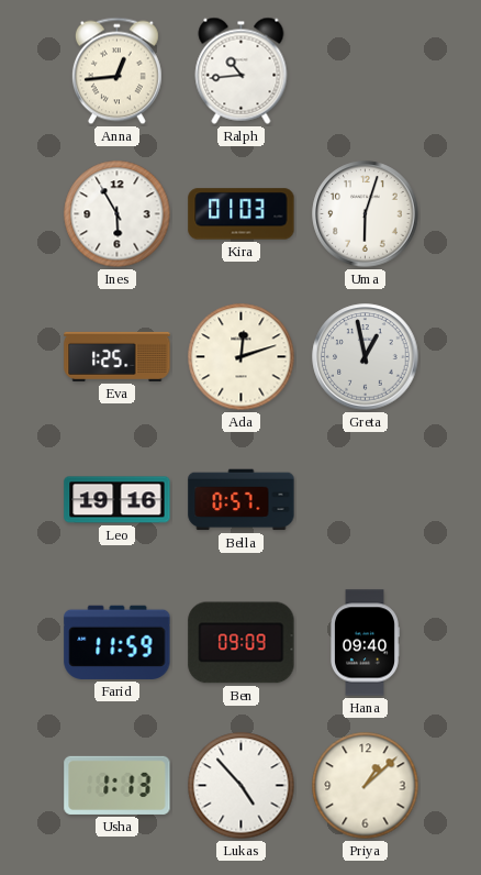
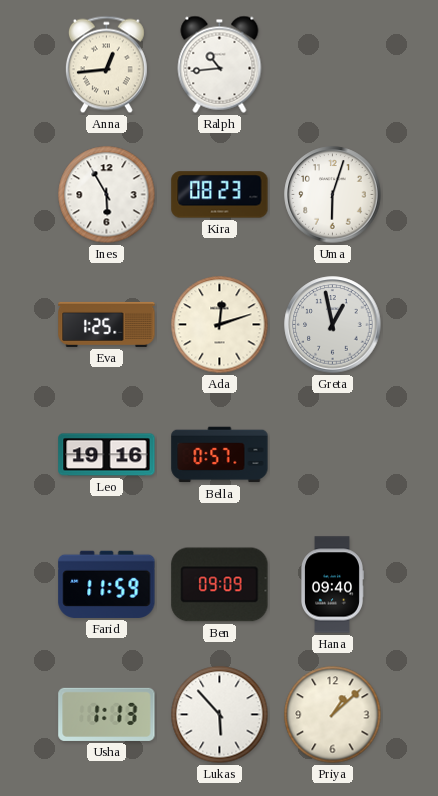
Kira: 01:03 -> 08:23
Lukas: 4:53 -> 5:53
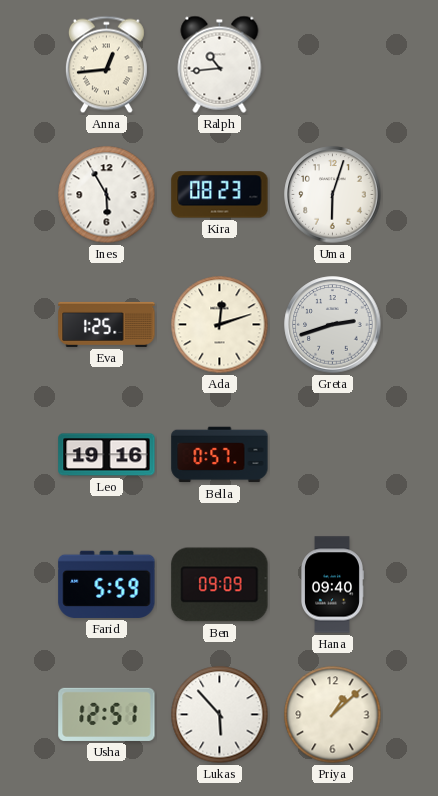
Greta: 12:58 -> 2:42
Farid: 11:59 -> 5:59
Usha: 1:13 -> 12:51
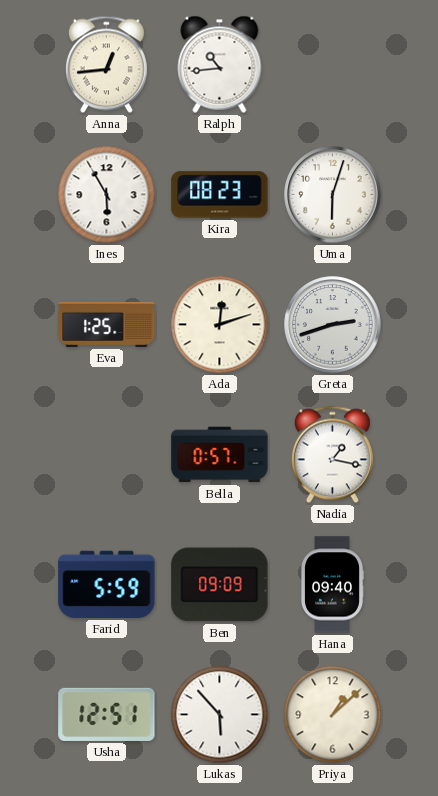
Leo: 19:16 -> none
Nadia: none -> 1:17
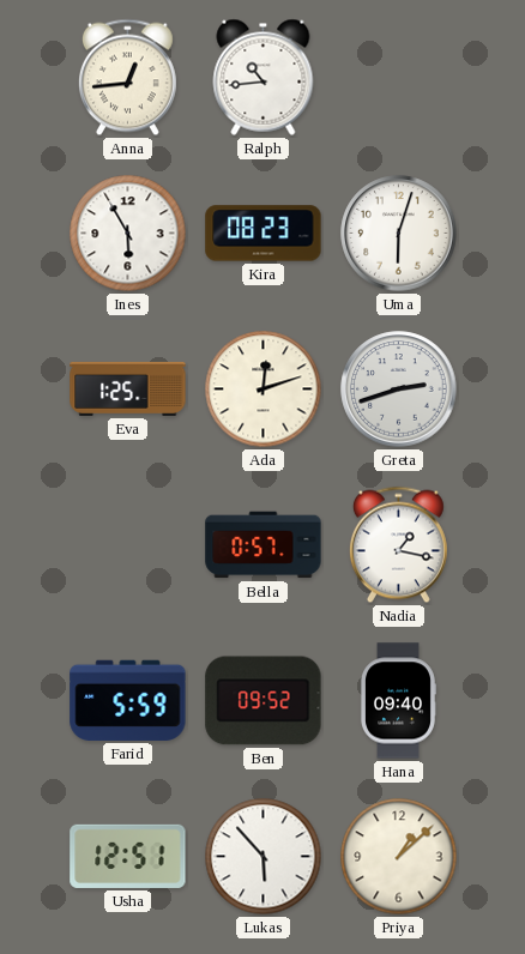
Ben: 09:09 -> 09:52
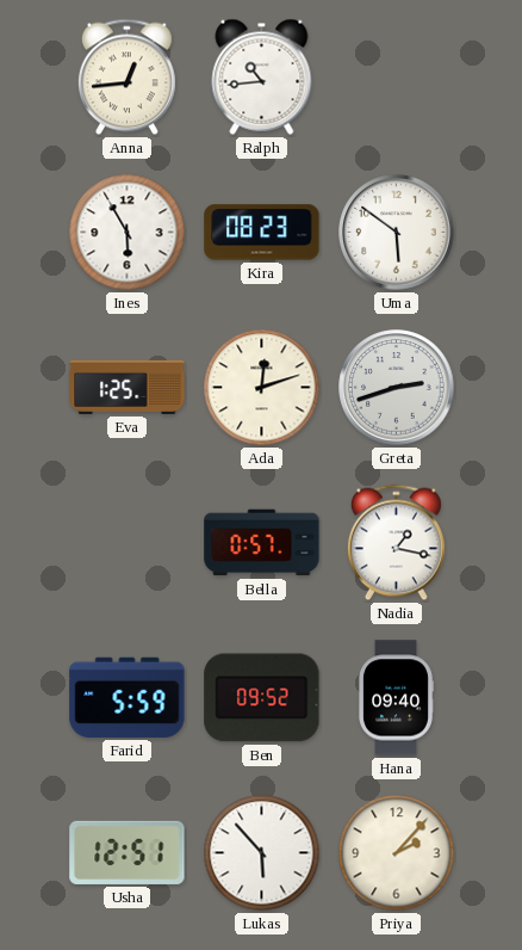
Uma: 6:03 -> 5:51
Priya: 1:08 -> 2:07
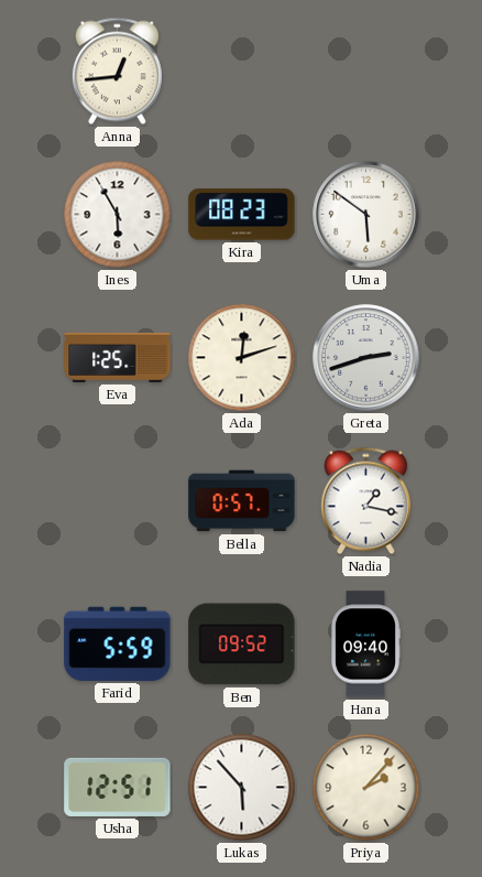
Ralph: 10:44 -> none
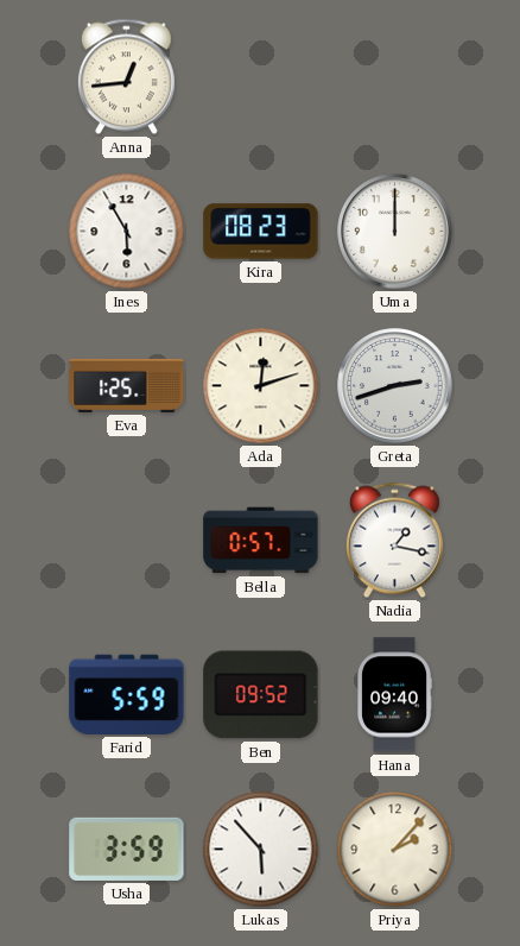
Uma: 5:51 -> 12:00
Usha: 12:51 -> 3:59
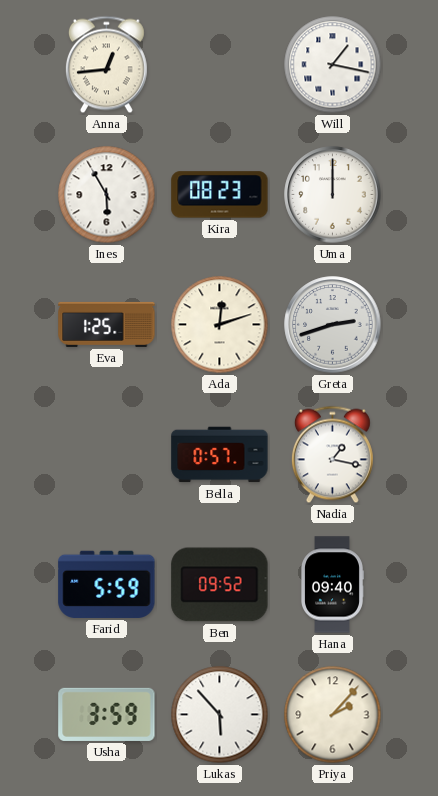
Will: none -> 1:17
